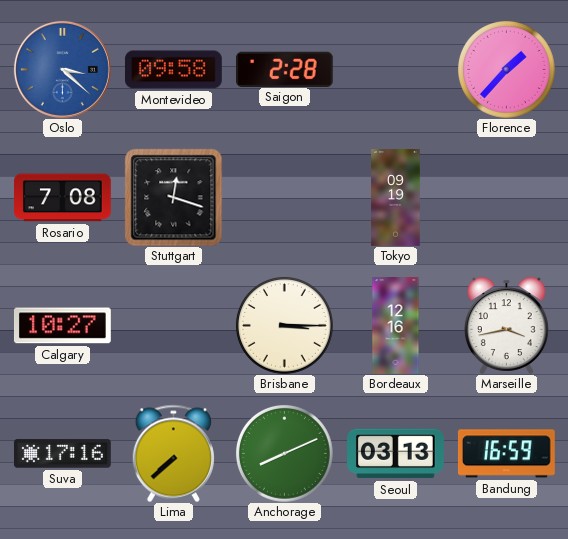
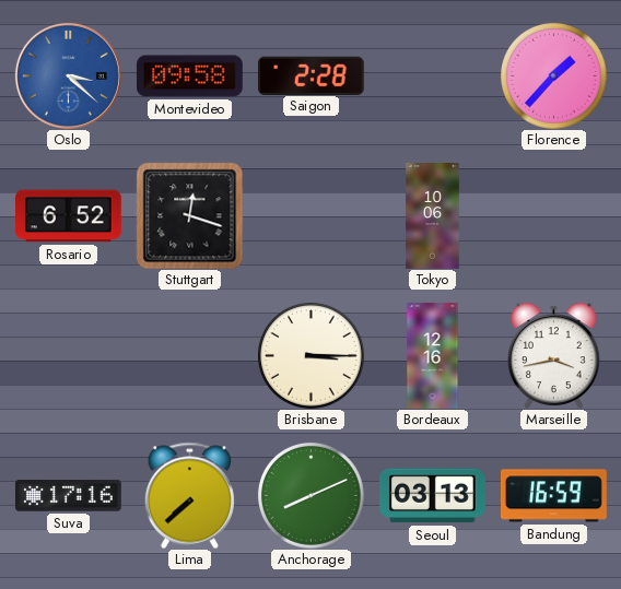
Rosario: 7:08 -> 6:52
Tokyo: 09:19 -> 10:06
Calgary: 10:27 -> none
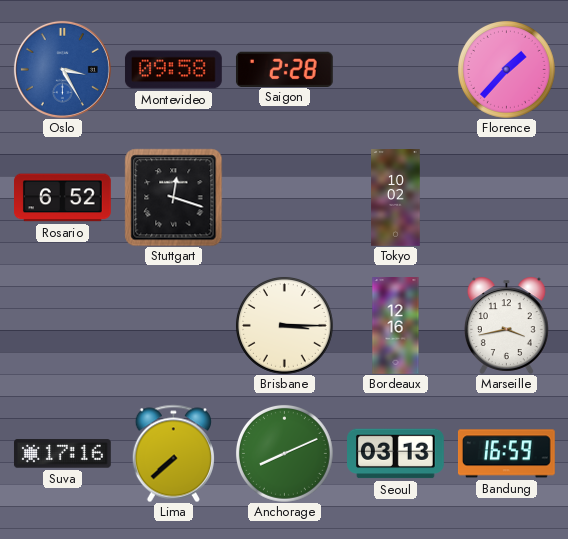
Oslo: 3:22 -> 3:25
Tokyo: 10:06 -> 10:02
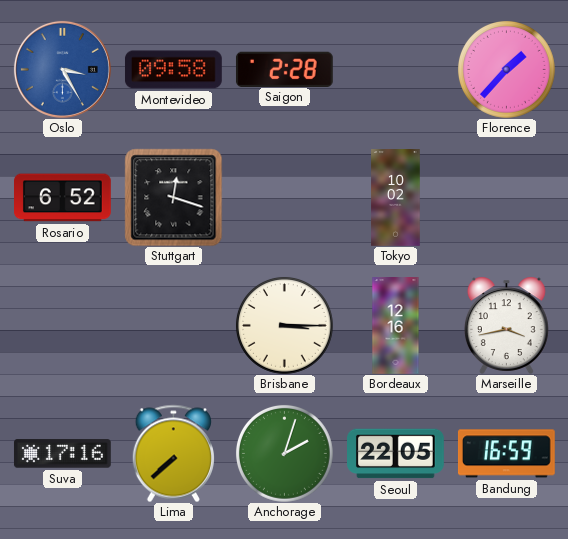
Anchorage: 8:11 -> 2:03
Seoul: 03:13 -> 22:05
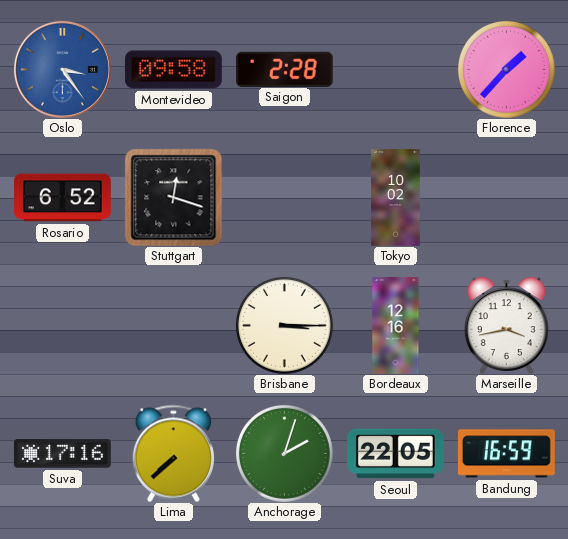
Oslo: 3:25 -> 3:24
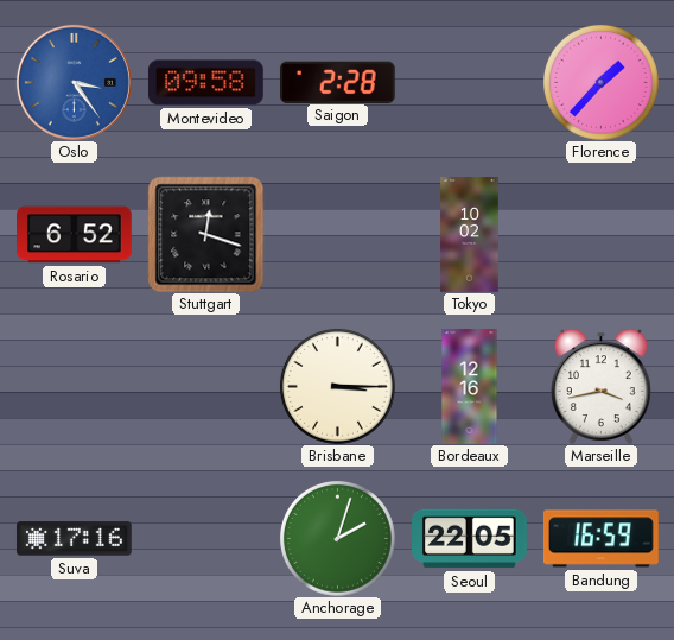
Lima: 7:38 -> none
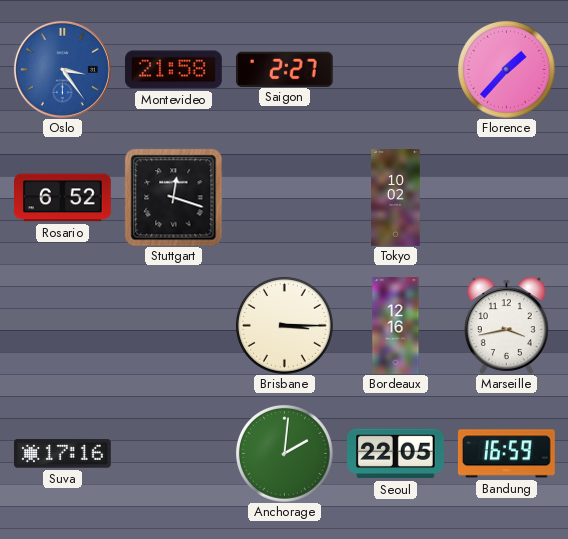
Montevideo: 09:58 -> 21:58
Saigon: 2:28 -> 2:27
Anchorage: 2:03 -> 2:01
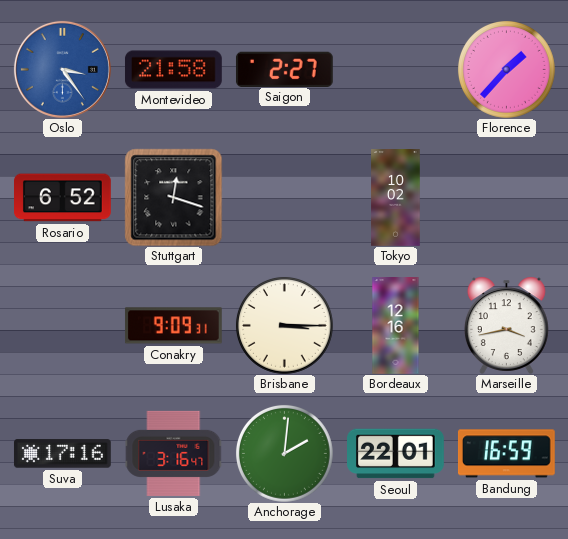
Conakry: none -> 9:09
Lusaka: none -> 3:16
Seoul: 22:05 -> 22:01
